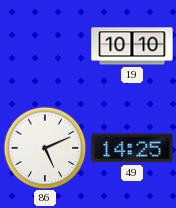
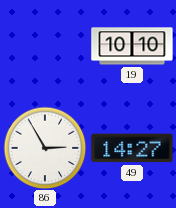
86: 5:11 -> 2:55
49: 14:25 -> 14:27
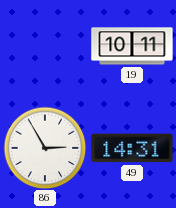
19: 10:10 -> 10:11
49: 14:27 -> 14:31
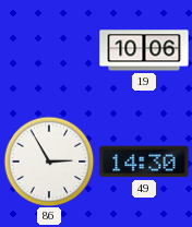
19: 10:11 -> 10:06
49: 14:31 -> 14:30
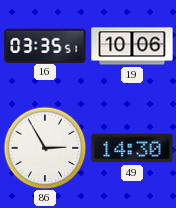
16: none -> 03:35
